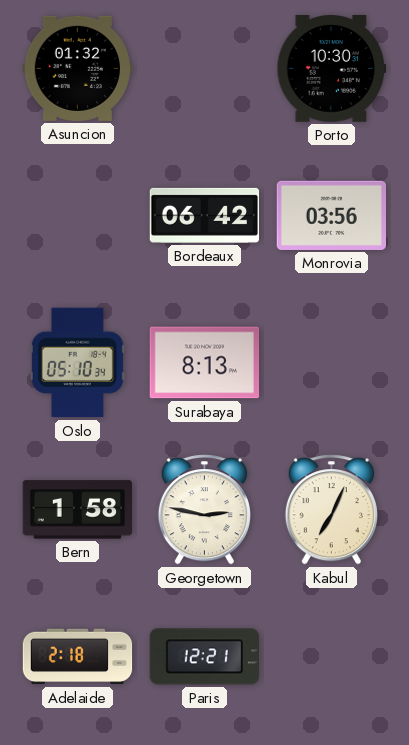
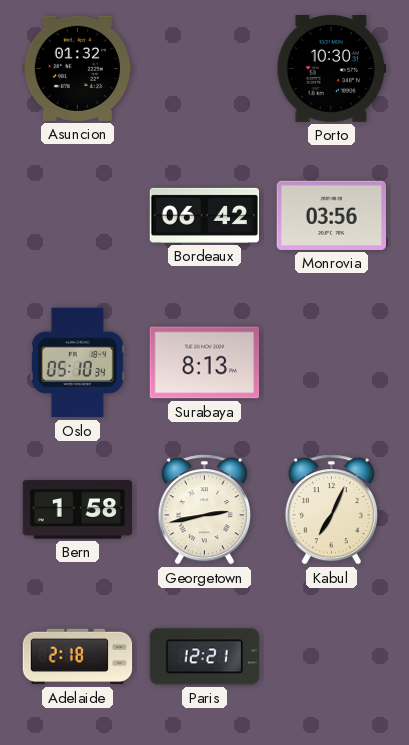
Georgetown: 2:47 -> 2:43
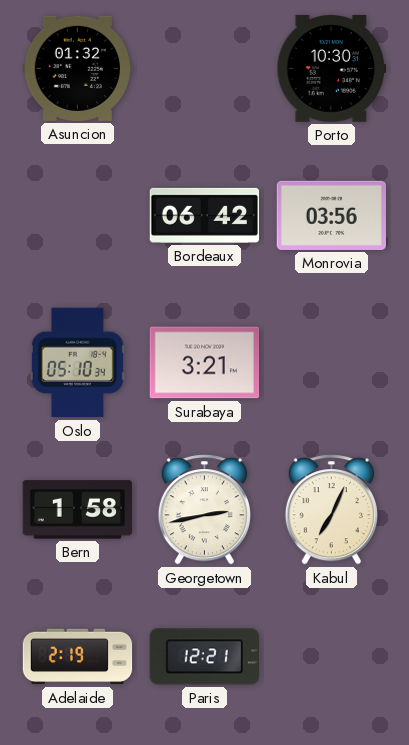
Surabaya: 8:13 -> 3:21
Adelaide: 2:18 -> 2:19
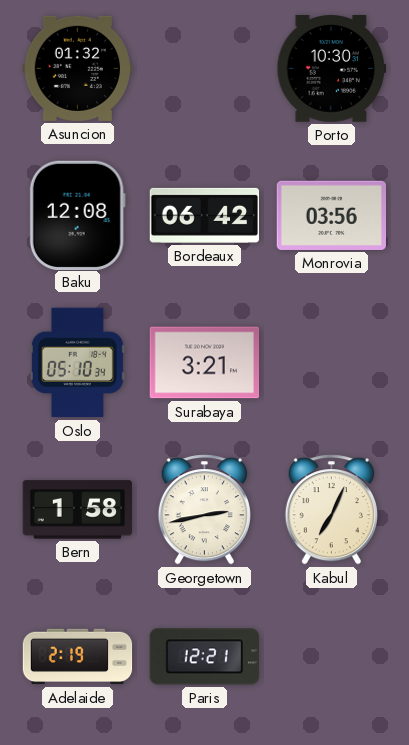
Baku: none -> 12:08
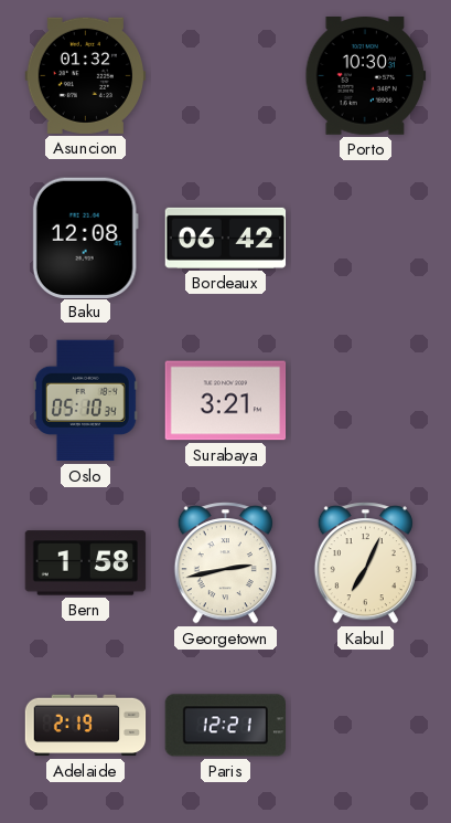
Monrovia: 03:56 -> none
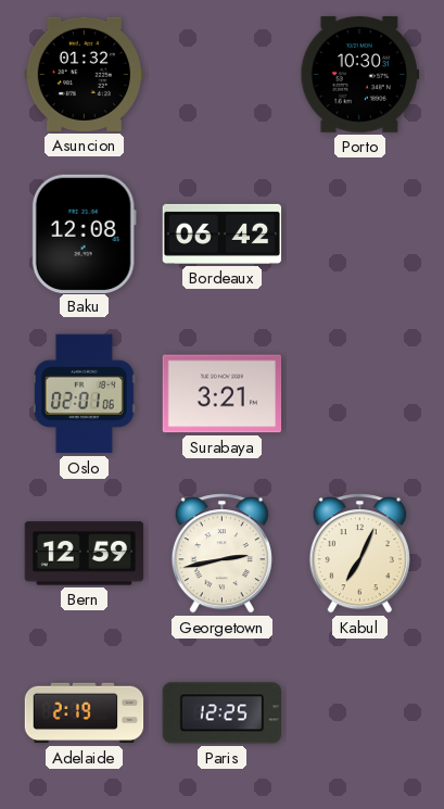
Oslo: 05:10 -> 02:01
Bern: 1:58 -> 12:59
Paris: 12:21 -> 12:25
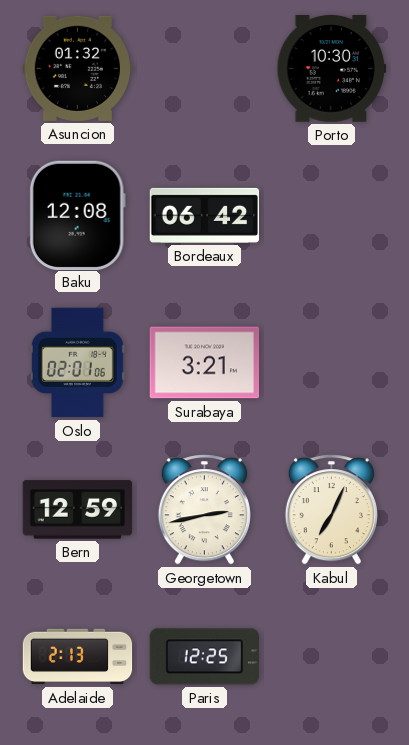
Adelaide: 2:19 -> 2:13
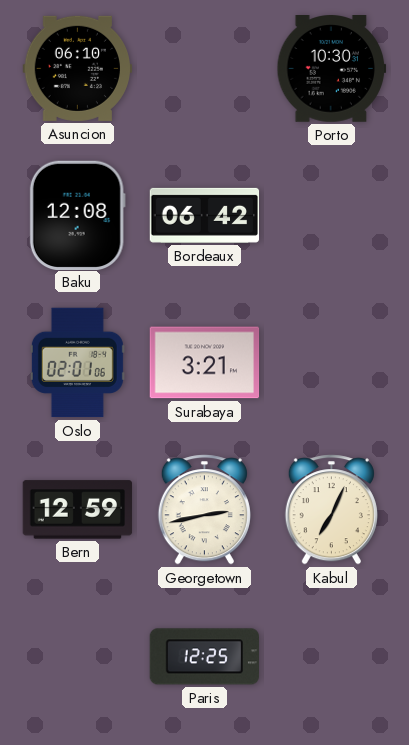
Asuncion: 01:32 -> 06:10
Adelaide: 2:13 -> none
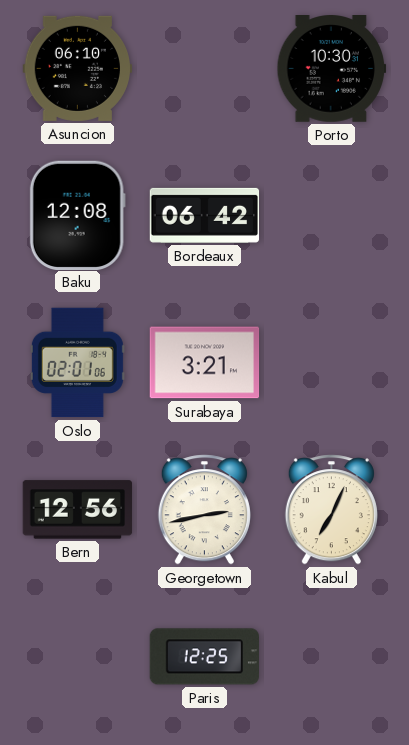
Bern: 12:59 -> 12:56
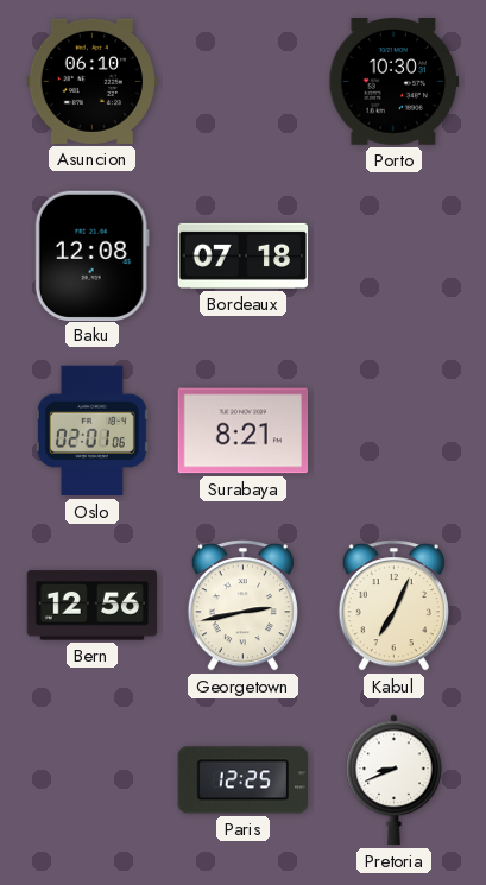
Bordeaux: 06:42 -> 07:18
Surabaya: 3:21 -> 8:21
Pretoria: none -> 8:41
